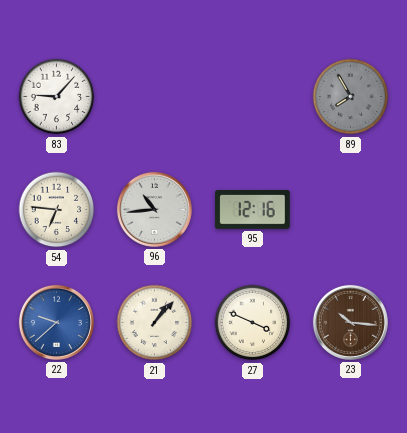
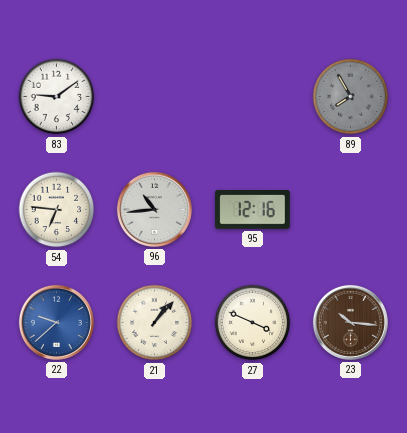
83: 9:07 -> 9:09
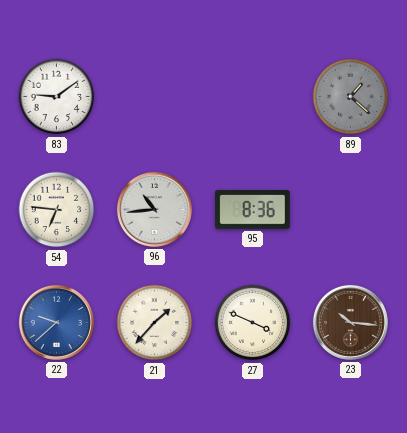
89: 7:55 -> 1:22
95: 12:16 -> 8:36
21: 1:07 -> 1:37
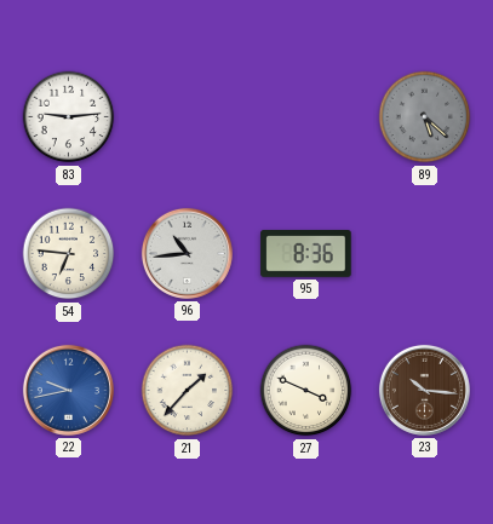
83: 9:09 -> 9:14
89: 1:22 -> 5:22
22: 9:38 -> 9:43
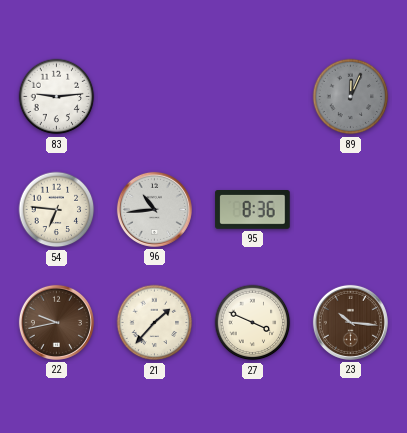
89: 5:22 -> 12:04
22 dial: blue -> brown
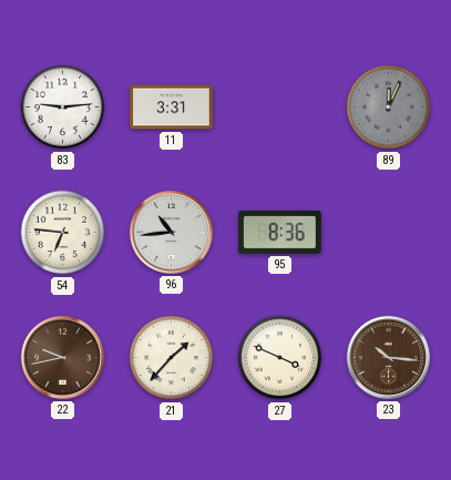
11: none -> 3:31
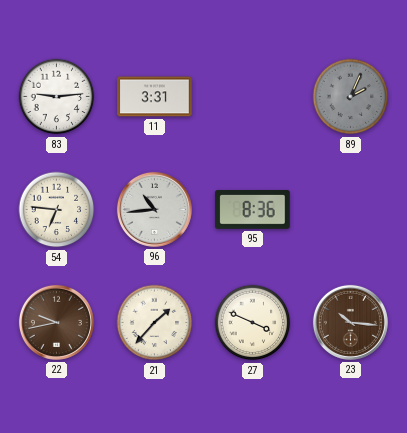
89: 12:04 -> 2:04
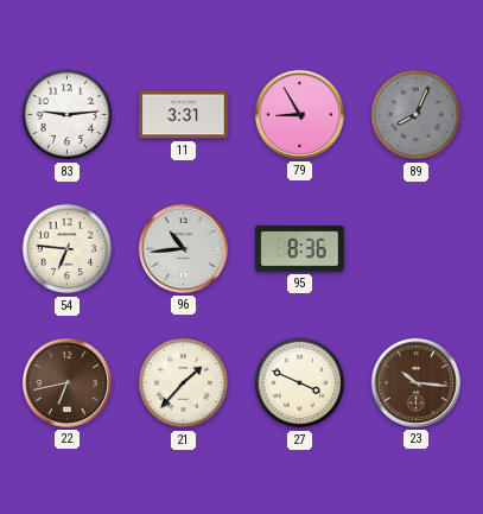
79: none -> 8:55
89: 2:04 -> 8:04
22: 9:43 -> 6:43
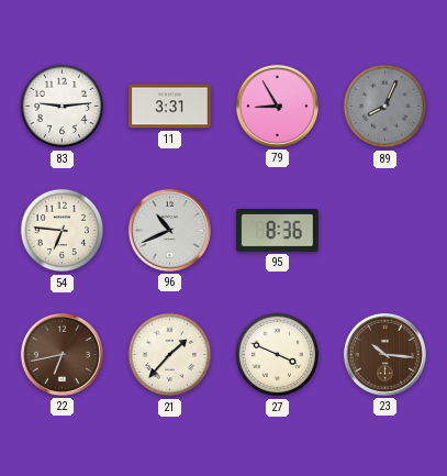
96: 10:44 -> 10:41
